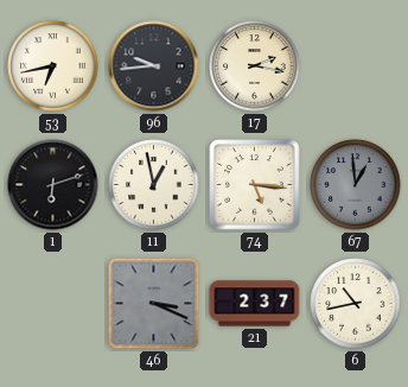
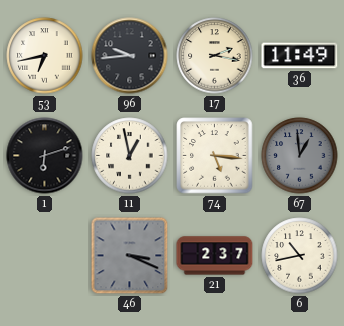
36: none -> 11:49
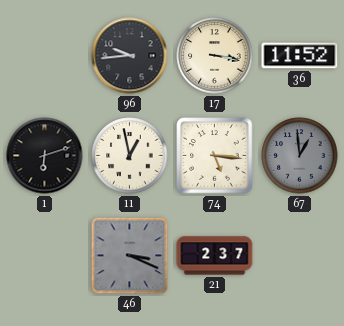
53: 6:43 -> none
17: 2:17 -> 3:17
36: 11:49 -> 11:52
6: 10:43 -> none
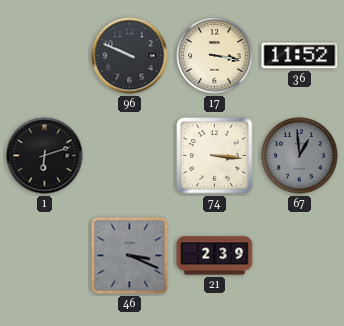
96: 9:44 -> 9:49
11: 12:58 -> none
74: 5:16 -> 3:16
21: 2:37 -> 2:39
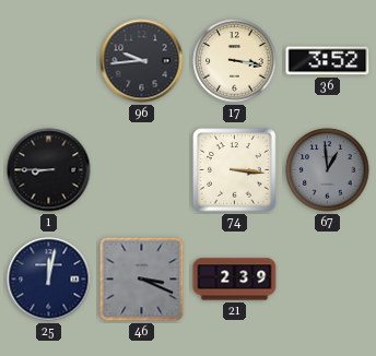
96: 9:49 -> 9:44
36: 11:52 -> 3:52
1: 6:12 -> 8:45
25: none -> 12:02
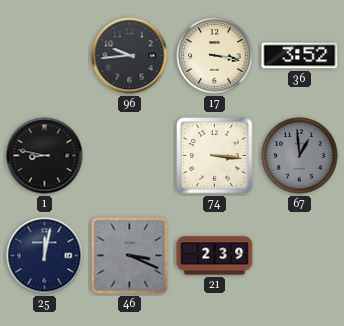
1: 8:45 -> 8:47
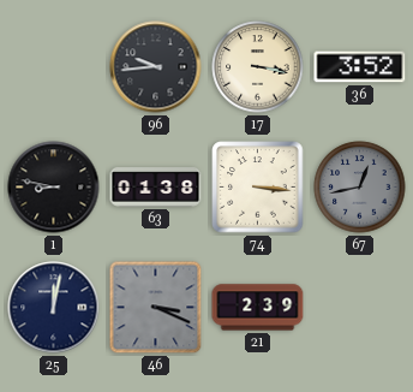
63: none -> 01:38
67: 12:59 -> 12:43
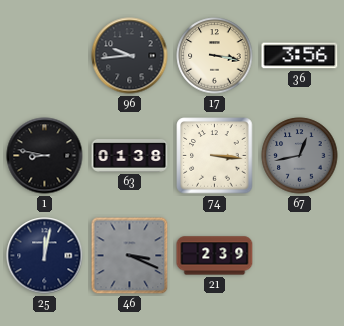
36: 3:52 -> 3:56
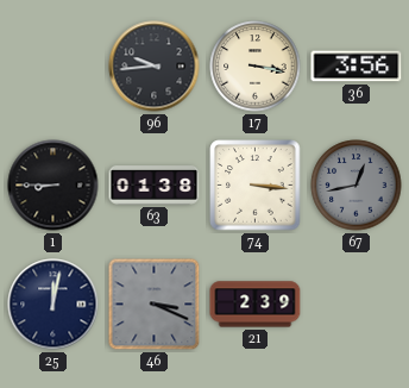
1: 8:47 -> 8:45
